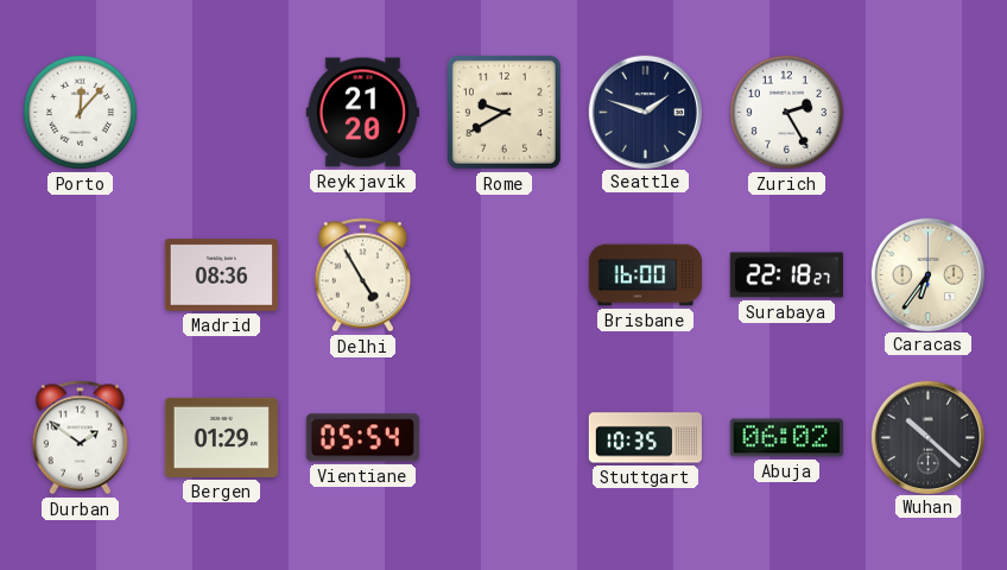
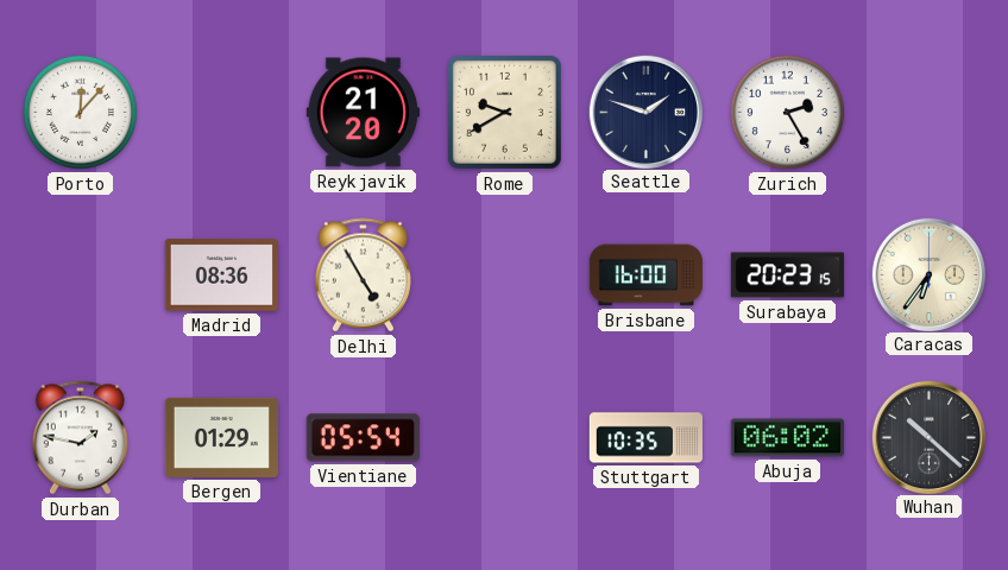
Surabaya: 22:18 -> 20:23
Durban: 1:51 -> 1:47
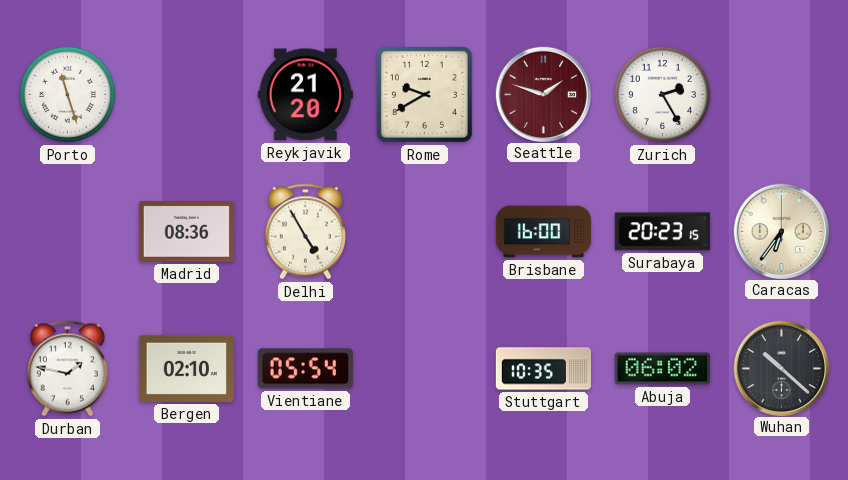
Porto: 12:07 -> 11:27
Seattle dial: navy -> burgundy
Bergen: 01:29 -> 02:10
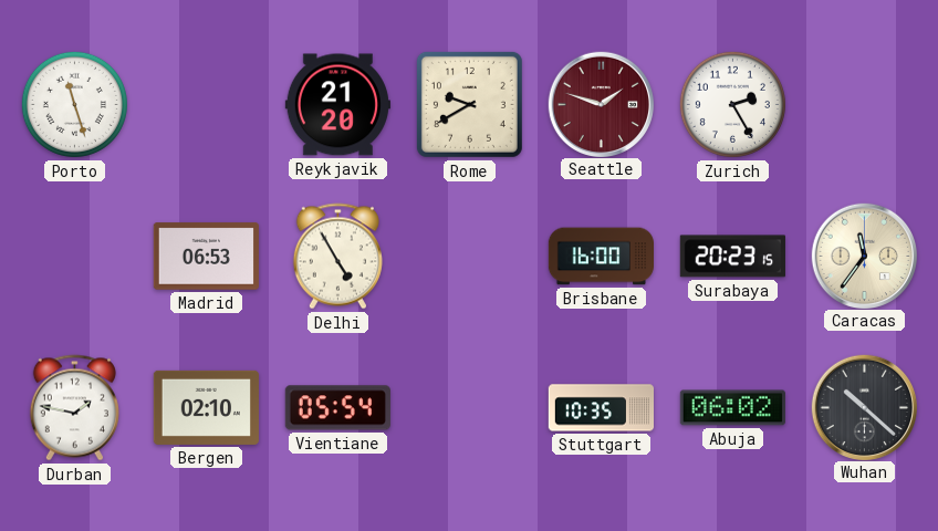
Madrid: 08:36 -> 06:53
Caracas: 6:36 -> 11:36
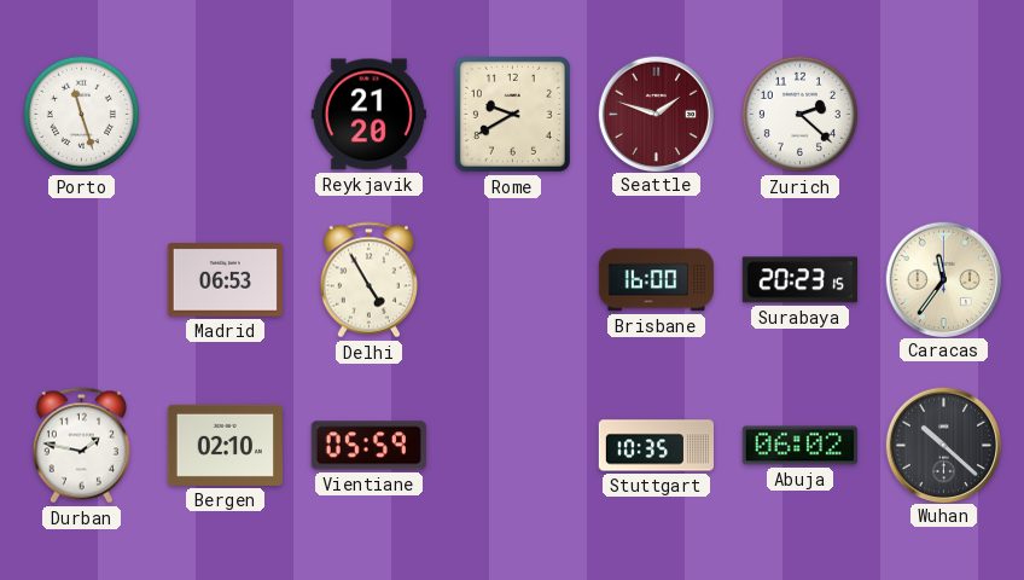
Zurich: 2:25 -> 2:22
Vientiane: 05:54 -> 05:59
